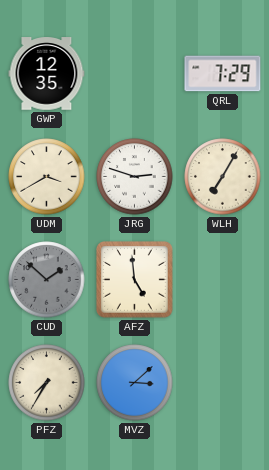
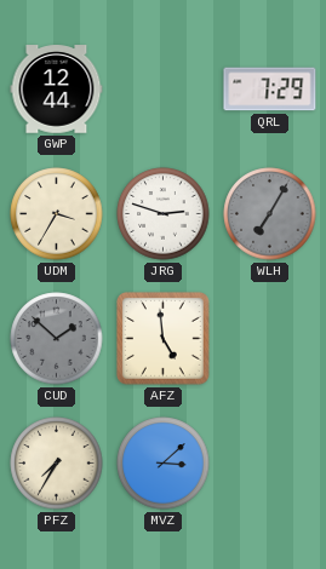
GWP: 12:35 -> 12:44
UDM: 3:40 -> 3:35
WLH dial: cream -> grey
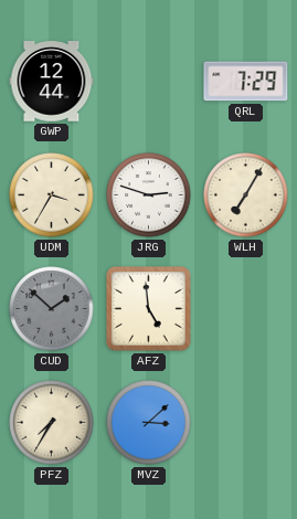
WLH dial: grey -> cream
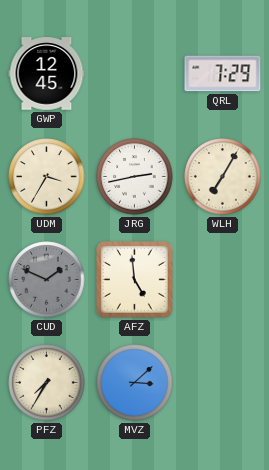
GWP: 12:44 -> 12:45
JRG: 2:48 -> 2:43
CUD: 1:52 -> 1:49
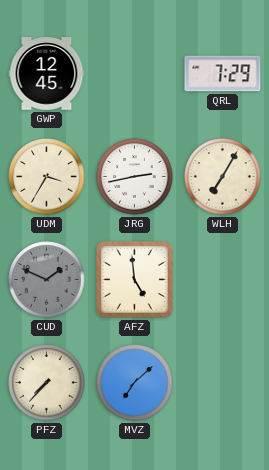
PFZ: 7:35 -> 7:37
MVZ: 3:08 -> 7:08
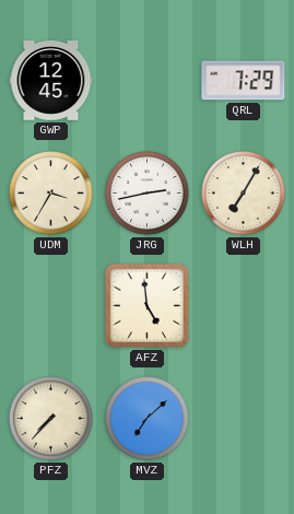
CUD: 1:49 -> none
